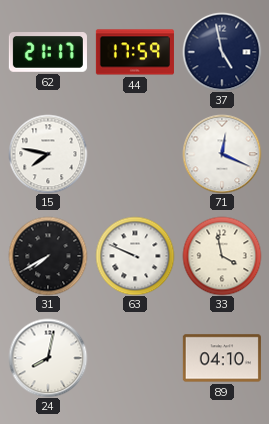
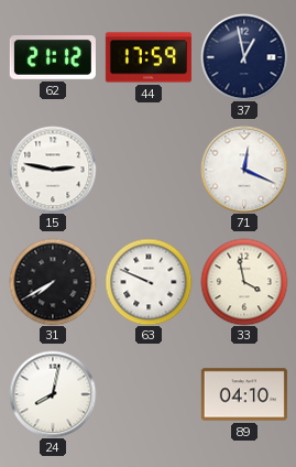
62: 21:17 -> 21:12
37: 4:58 -> 12:58
15: 7:47 -> 2:47
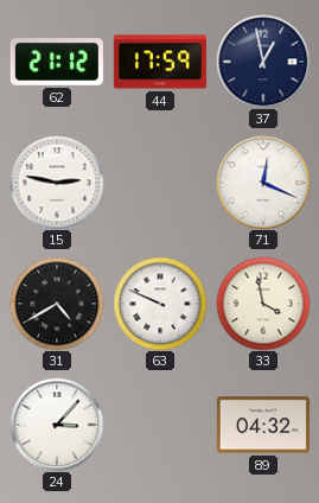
31: 7:40 -> 4:40
24: 8:02 -> 3:07
89: 04:10 -> 04:32
